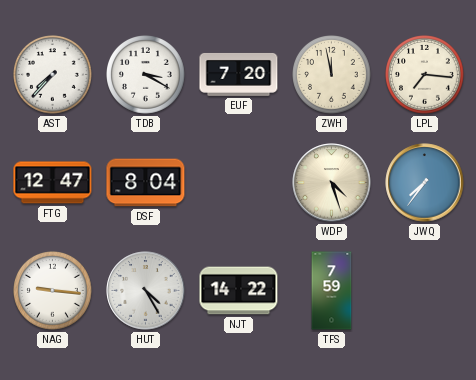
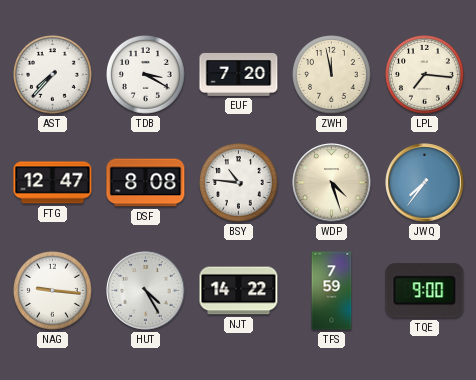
DSF: 8:04 -> 8:08
BSY: none -> 10:46
TQE: none -> 9:00
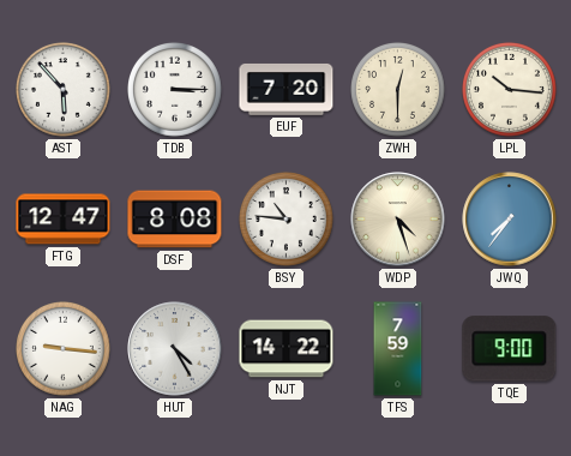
AST: 7:37 -> 5:53
TDB: 3:20 -> 3:15
ZWH: 11:58 -> 12:30
LPL: 7:16 -> 10:16
